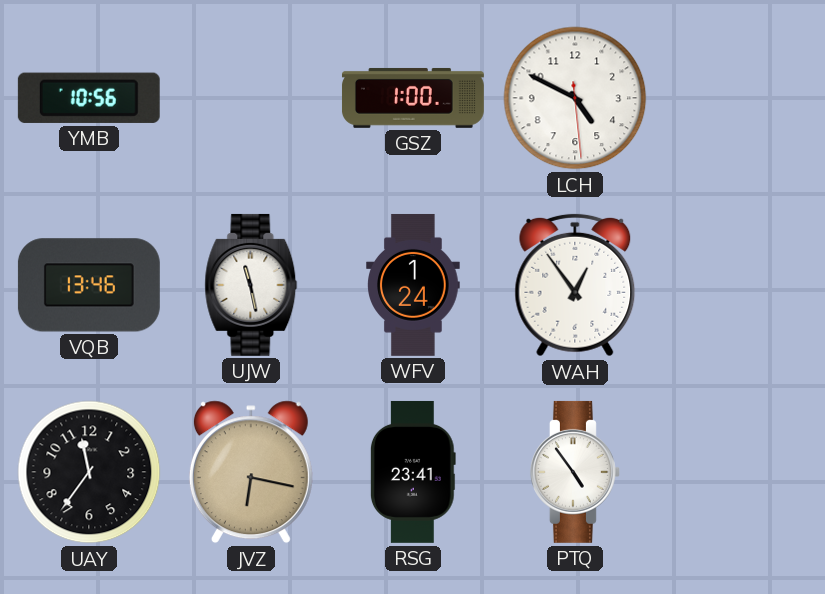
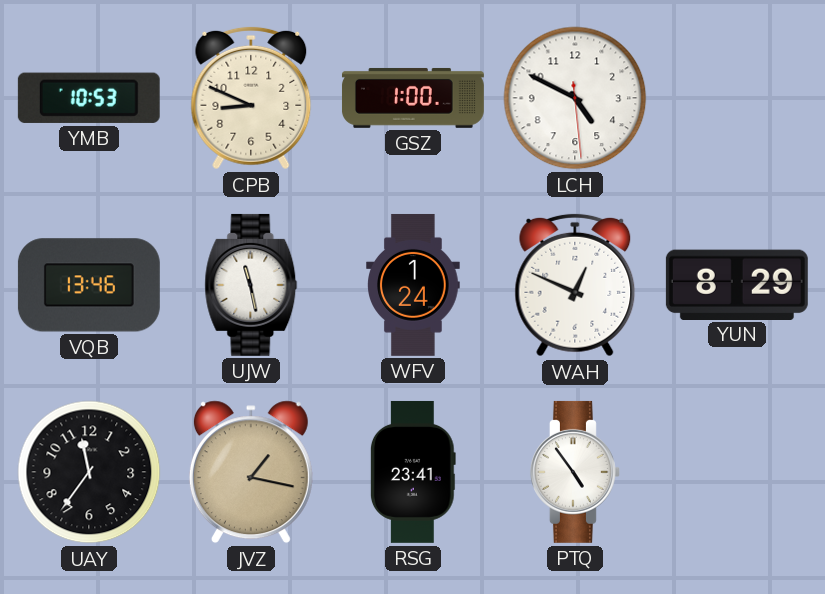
YMB: 10:56 -> 10:53
CPB: none -> 8:49
WAH: 12:54 -> 12:49
YUN: none -> 8:29
JVZ: 6:17 -> 1:17
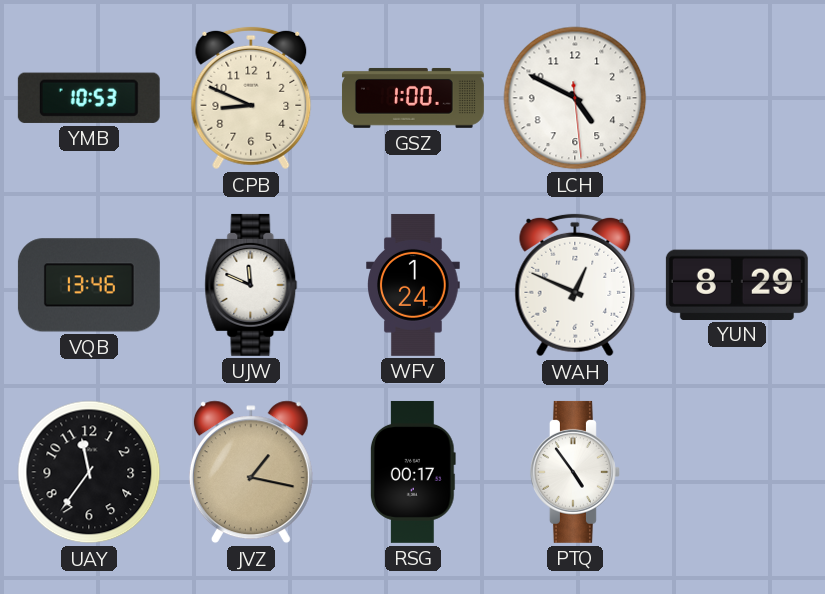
UJW: 11:28 -> 11:49
RSG: 23:41 -> 00:17
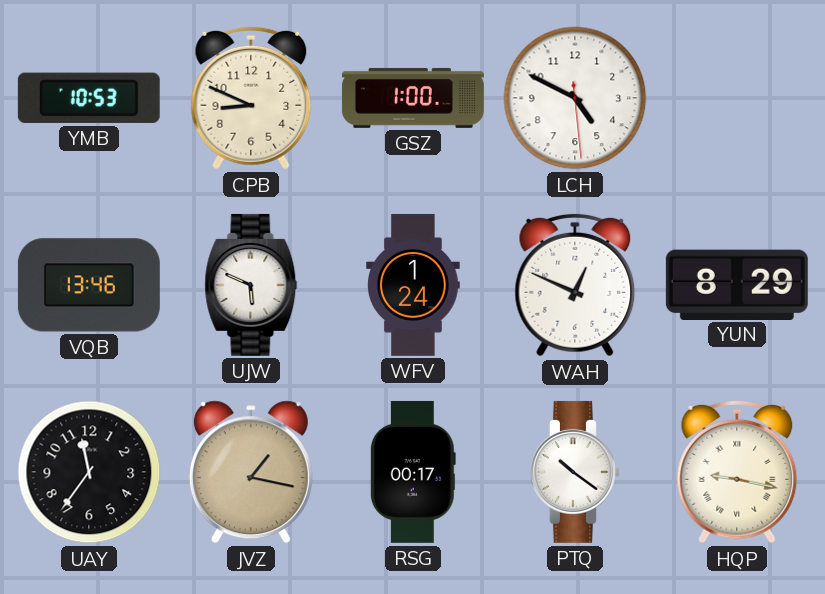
UJW: 11:49 -> 5:49
PTQ: 4:54 -> 10:21
HQP: none -> 9:17
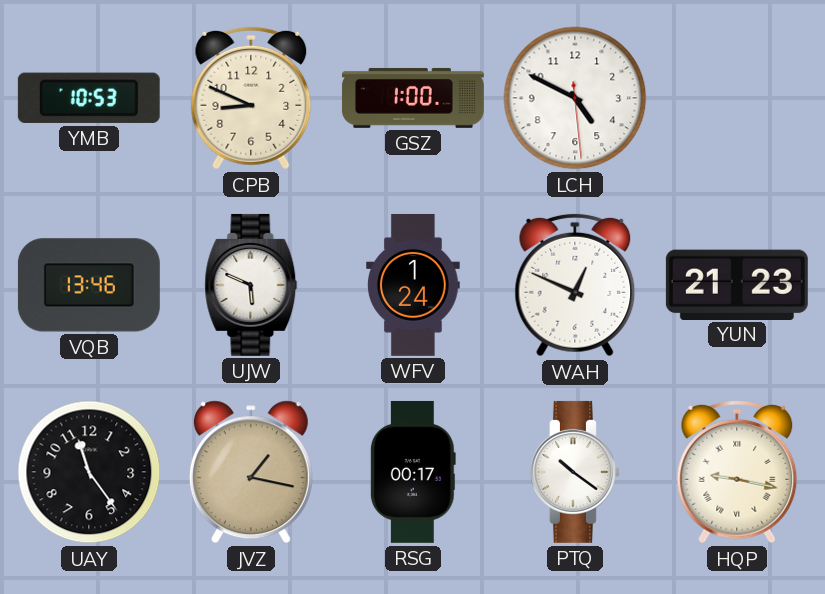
YUN: 8:29 -> 21:23
UAY: 11:36 -> 11:24
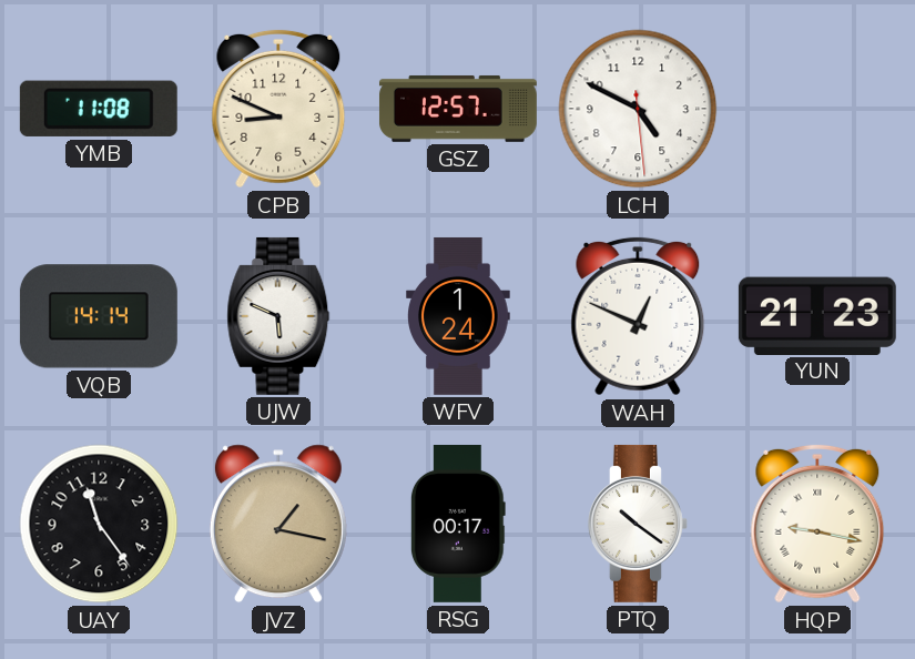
YMB: 10:53 -> 11:08
GSZ: 1:00 -> 12:57
VQB: 13:46 -> 14:14
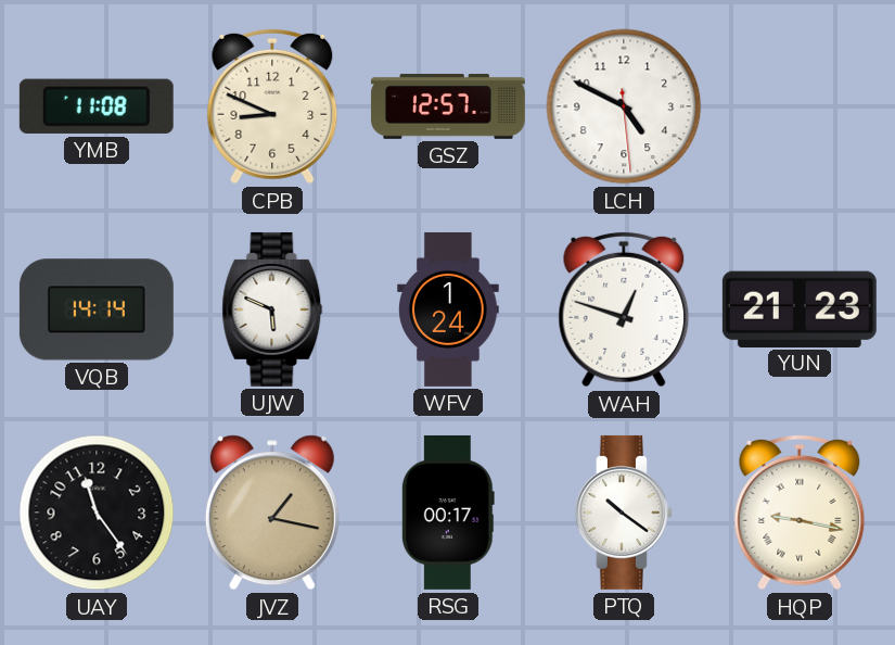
WAH: 12:49 -> 12:48
